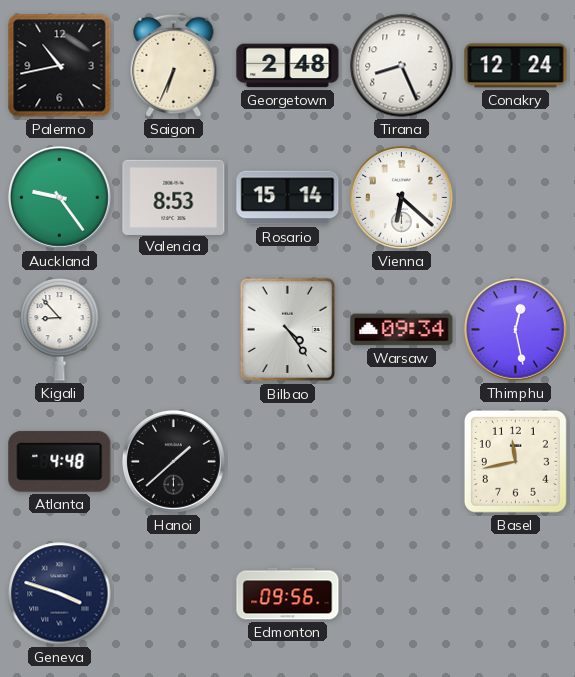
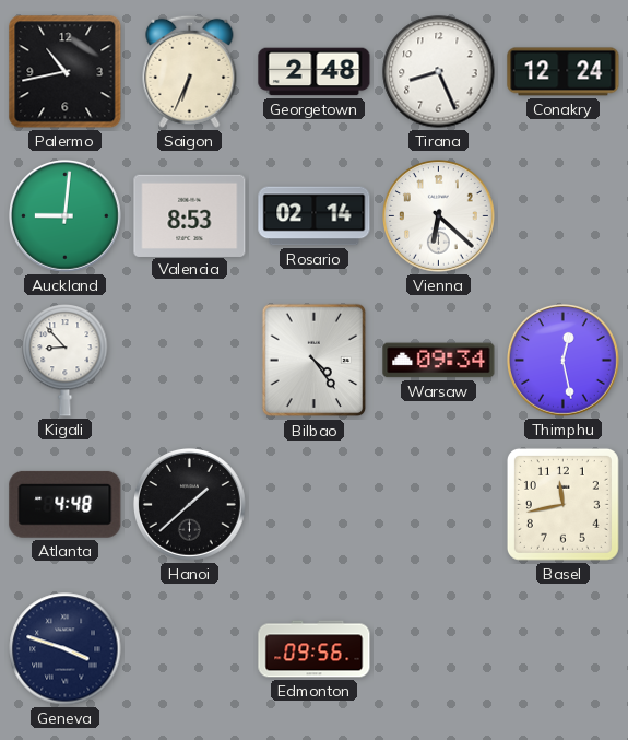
Auckland: 9:24 -> 9:01
Rosario: 15:14 -> 02:14
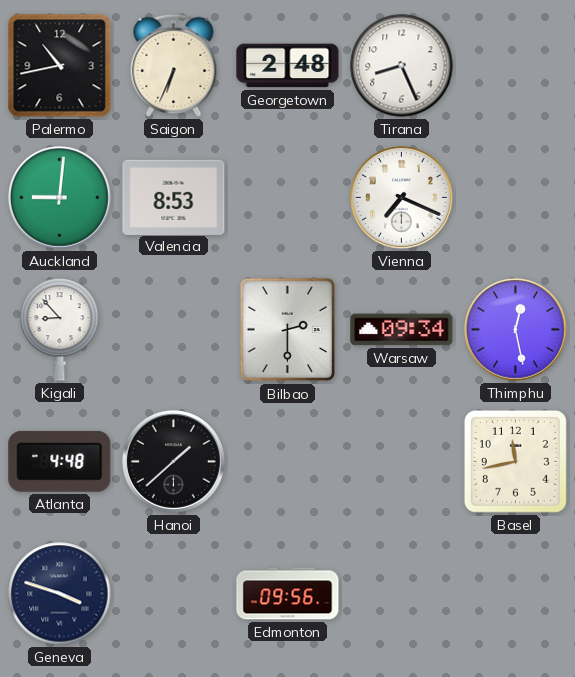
Conakry: 12:24 -> none
Rosario: 02:14 -> none
Vienna: 6:22 -> 7:19
Bilbao: 4:24 -> 2:30
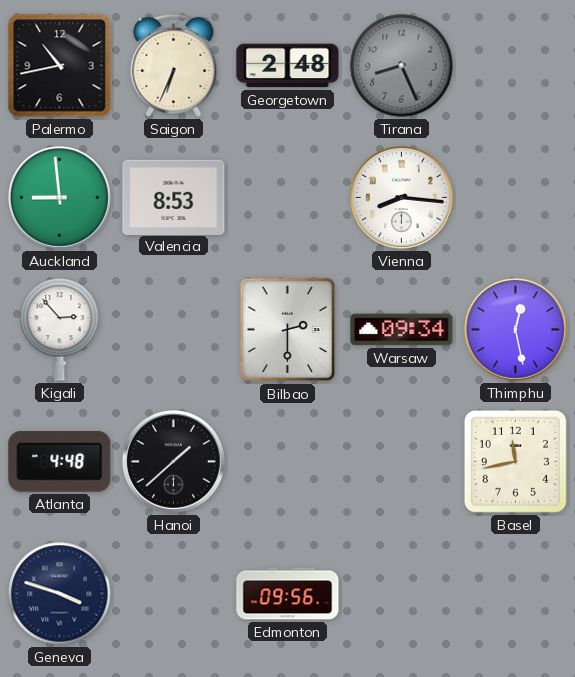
Tirana dial: white -> grey
Auckland: 9:01 -> 8:59
Vienna: 7:19 -> 8:16
Kigali: 8:53 -> 2:53
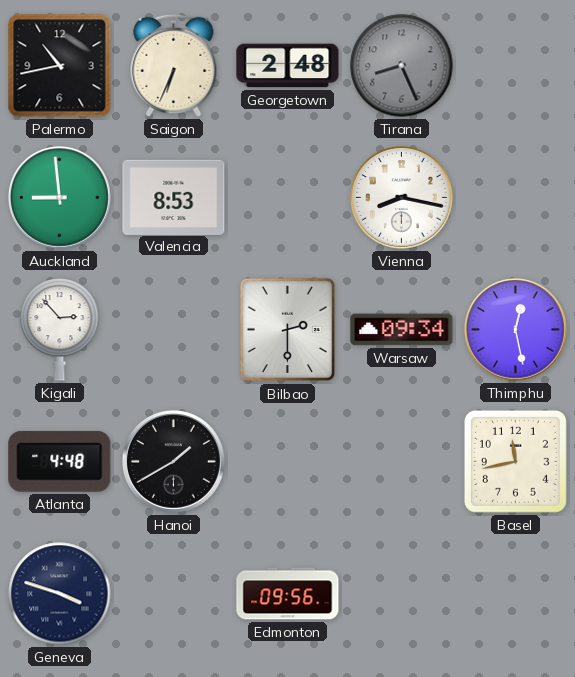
Vienna: 8:16 -> 8:17
Hanoi: 1:38 -> 1:40
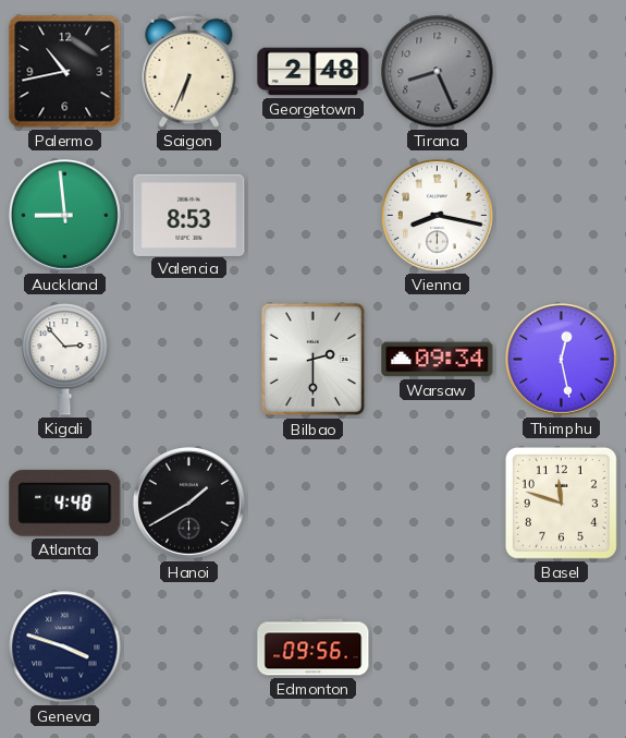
Basel: 11:43 -> 11:48
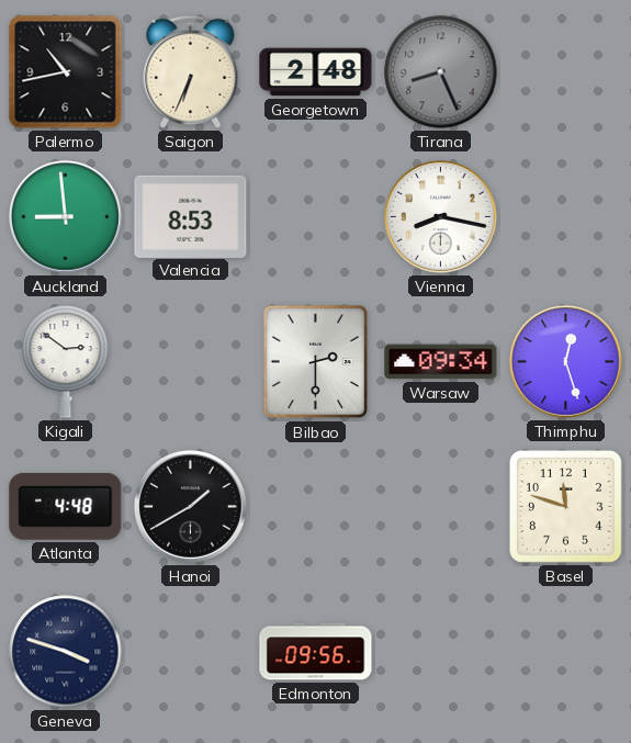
Kigali: 2:53 -> 2:51
Thimphu: 12:28 -> 12:27
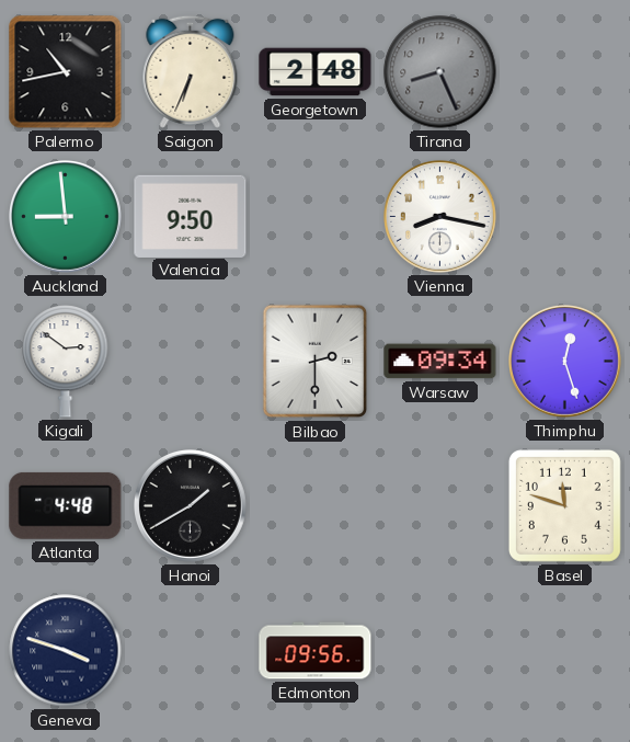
Valencia: 8:53 -> 9:50
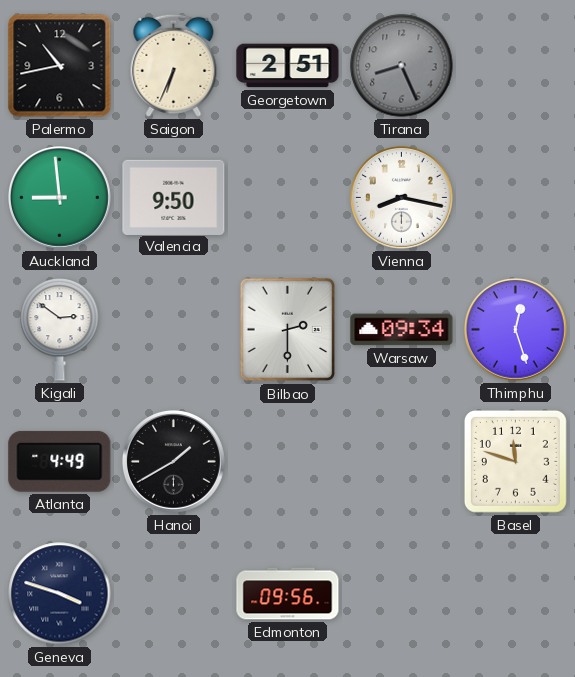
Georgetown: 2:48 -> 2:51
Atlanta: 4:48 -> 4:49
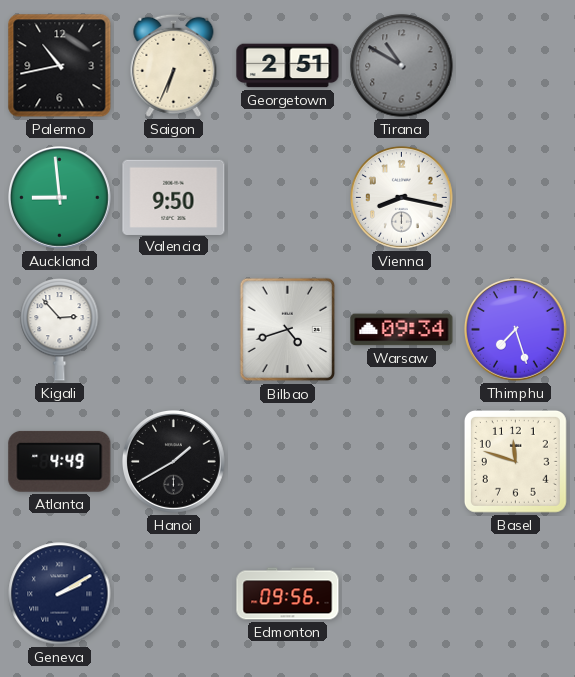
Tirana: 8:26 -> 10:50
Kigali: 2:51 -> 2:53
Bilbao: 2:30 -> 4:42
Thimphu: 12:27 -> 7:27
Geneva: 3:48 -> 2:10
